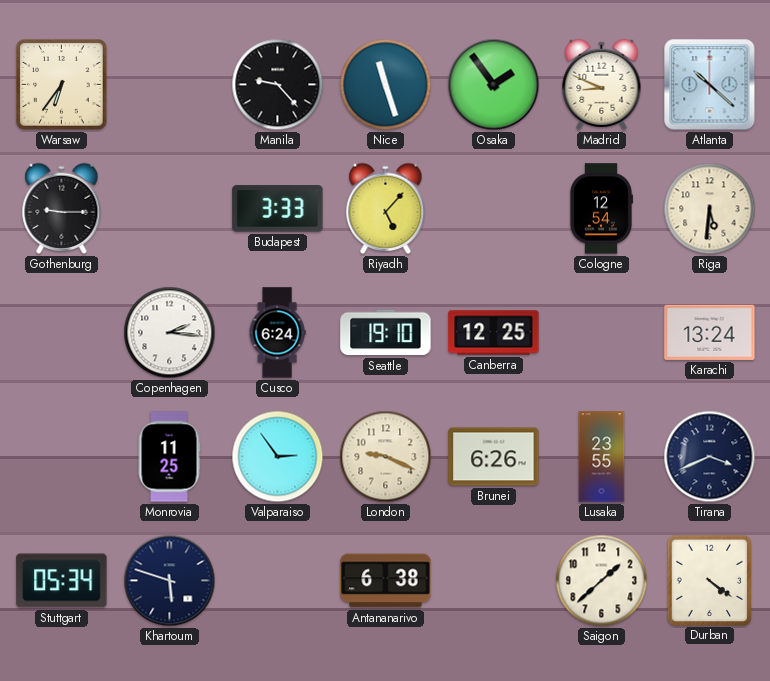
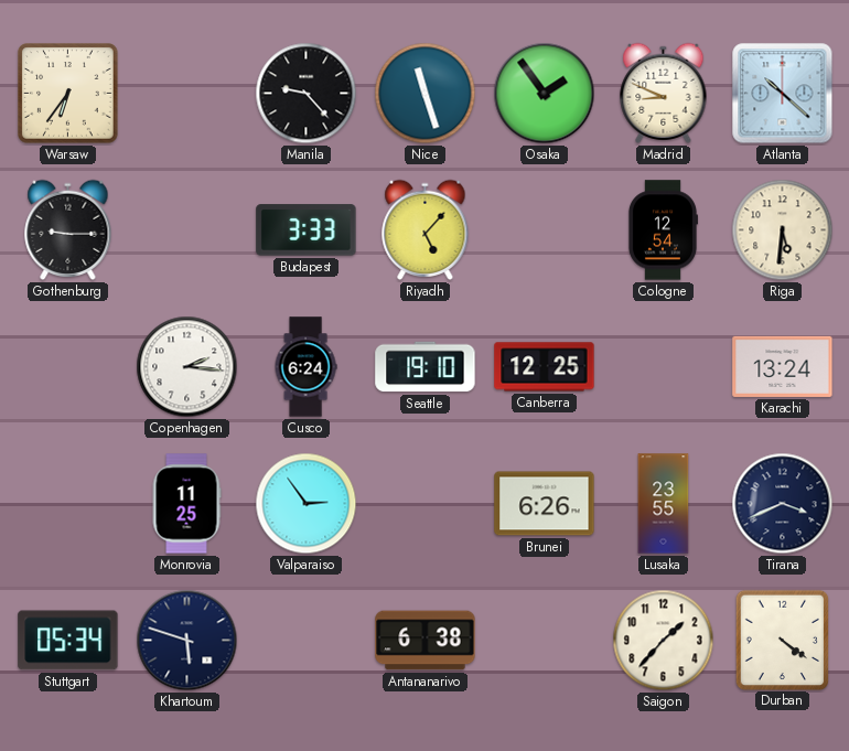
London: 9:19 -> none
Saigon: 1:38 -> 1:37
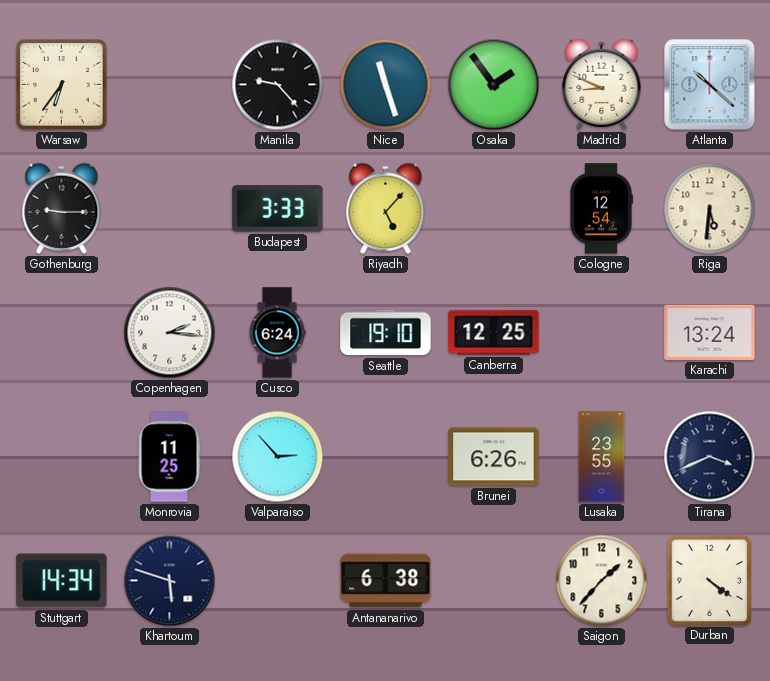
Valparaiso: 2:54 -> 2:53
Stuttgart: 05:34 -> 14:34
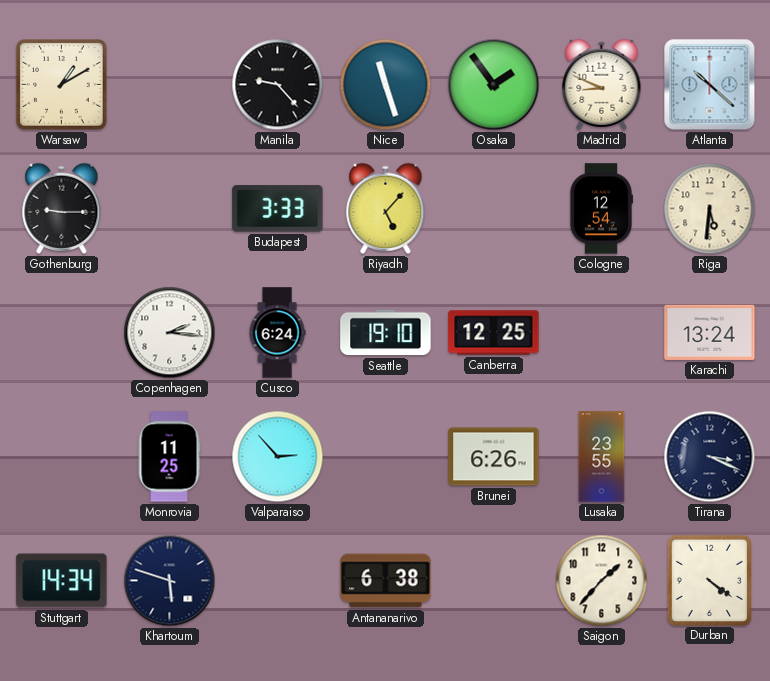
Warsaw: 6:36 -> 1:10
Tirana: 3:41 -> 3:19
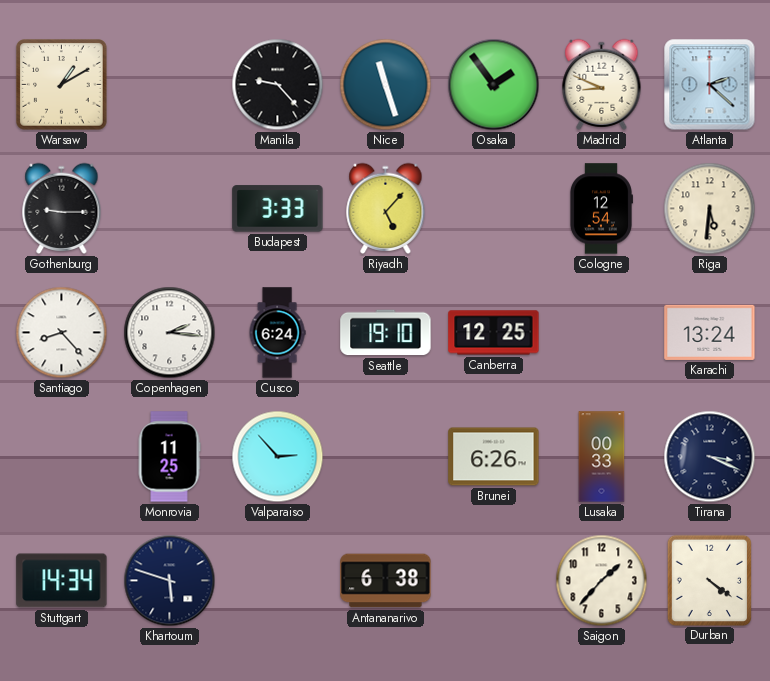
Atlanta: 10:22 -> 2:22
Santiago: none -> 8:23
Lusaka: 23:55 -> 00:33
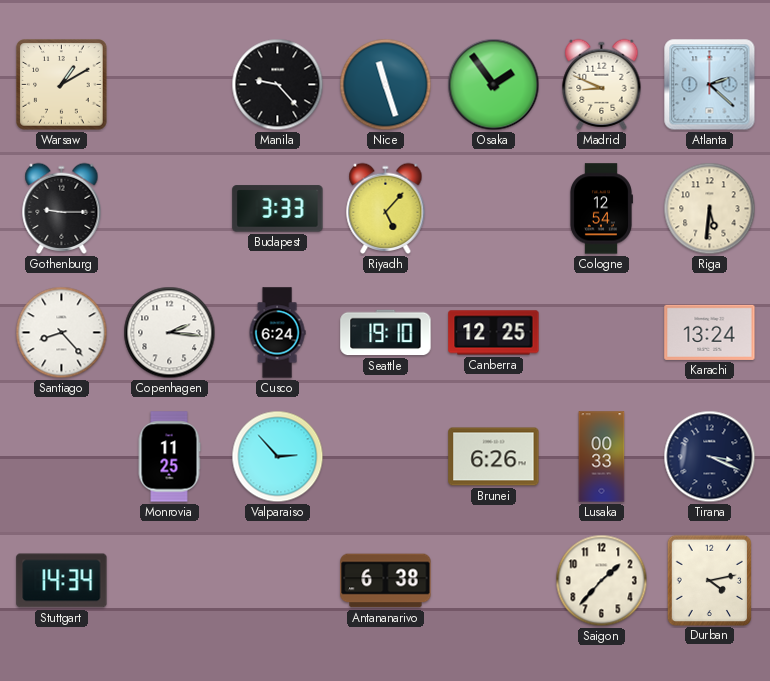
Khartoum: 5:48 -> none
Durban: 4:21 -> 4:13
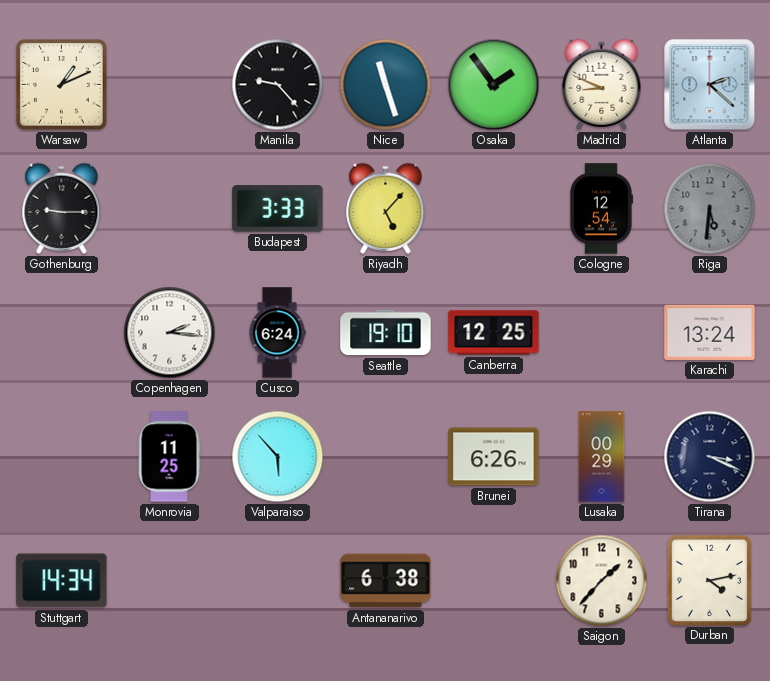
Warsaw: 1:10 -> 1:11
Riga dial: cream -> grey
Santiago: 8:23 -> none
Valparaiso: 2:53 -> 5:53
Lusaka: 00:33 -> 00:29
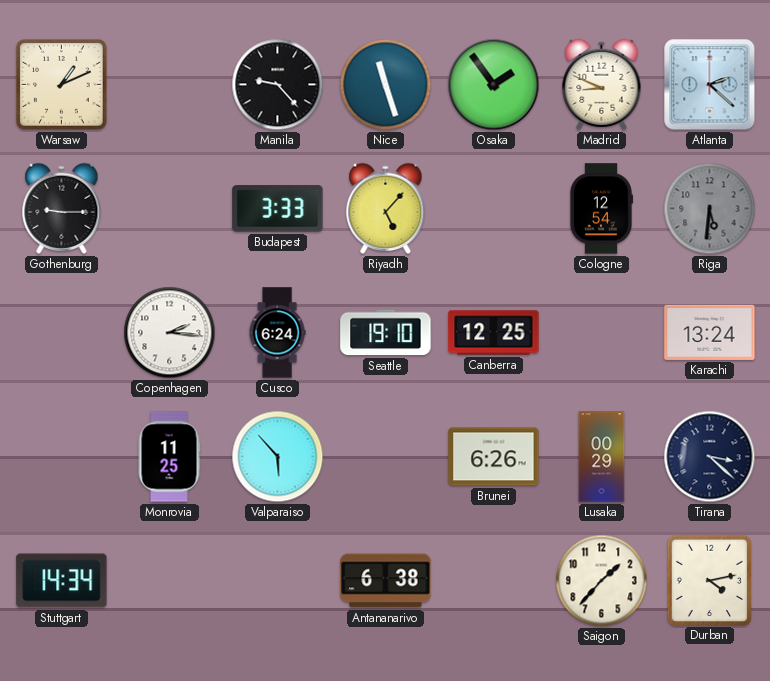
Tirana: 3:19 -> 3:22
